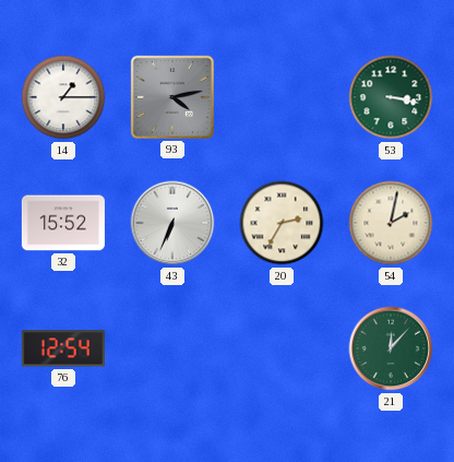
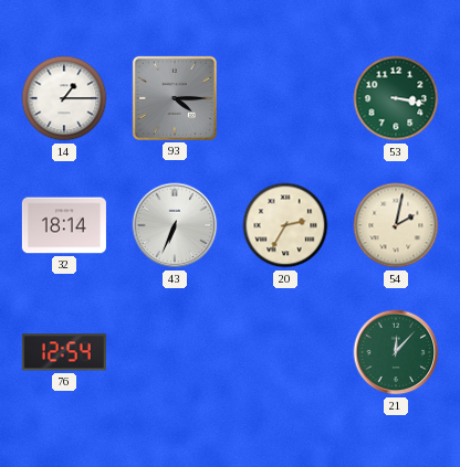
93: 4:13 -> 4:15
32: 15:52 -> 18:14
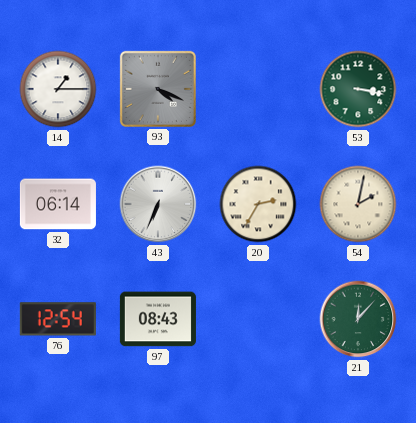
93: 4:15 -> 4:19
32: 18:14 -> 06:14
97: none -> 08:43
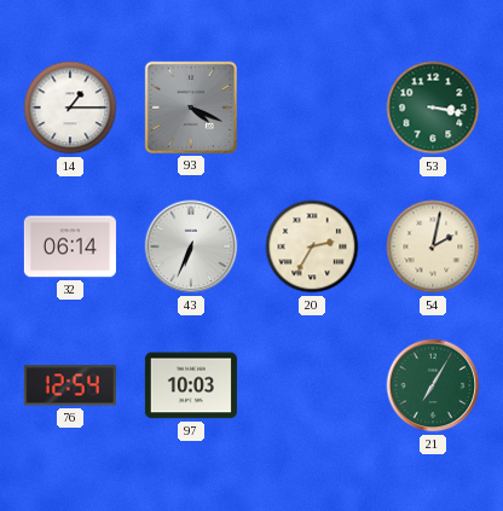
97: 08:43 -> 10:03
21: 12:07 -> 7:05
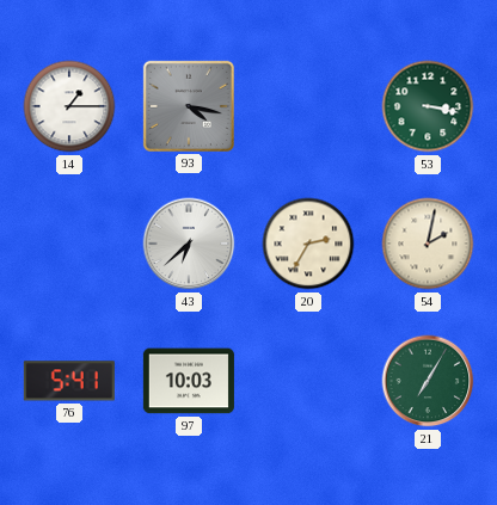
93: 4:19 -> 4:17
32: 06:14 -> none
43: 6:34 -> 6:38
76: 12:54 -> 5:41
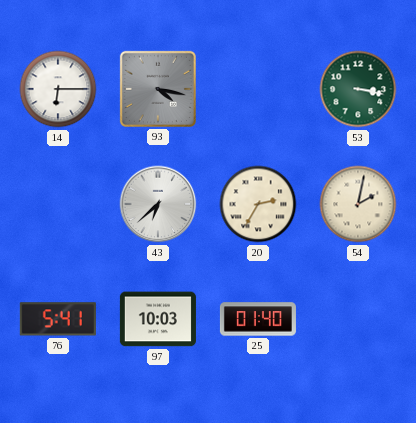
14: 1:15 -> 6:15
25: none -> 01:40
21: 7:05 -> none
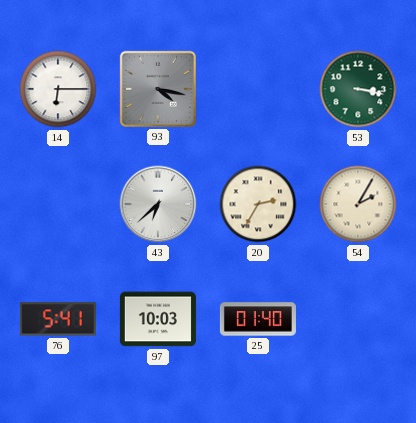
54: 2:02 -> 2:05
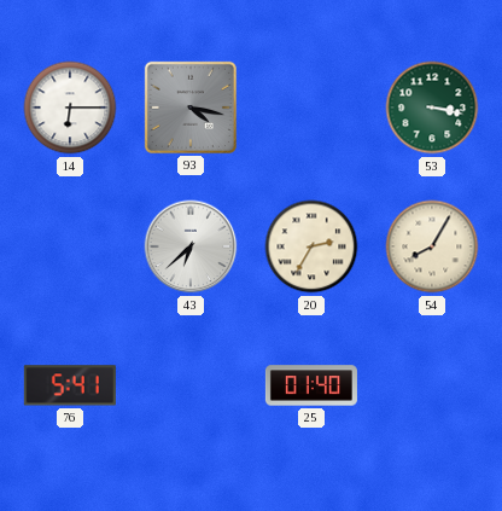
54: 2:05 -> 8:05
97: 10:03 -> none
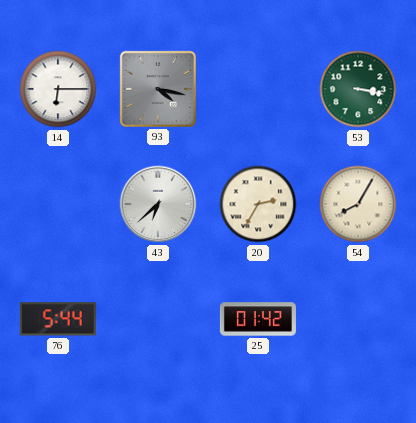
76: 5:41 -> 5:44
25: 01:40 -> 01:42
